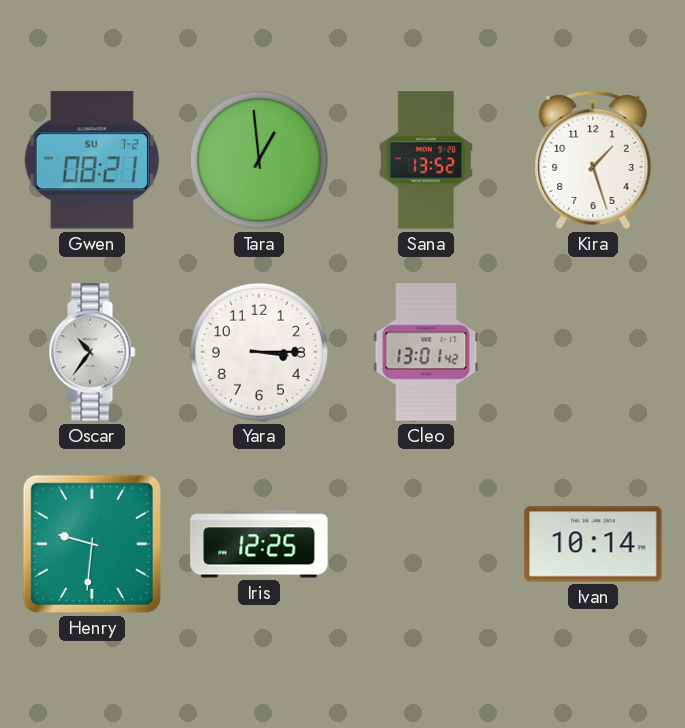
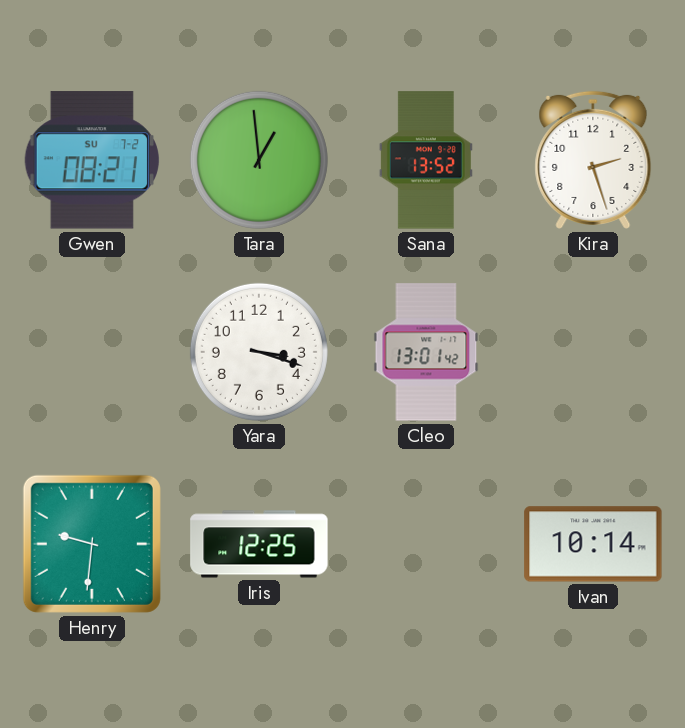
Kira: 1:27 -> 2:27
Oscar: 10:36 -> none
Yara: 3:15 -> 3:18
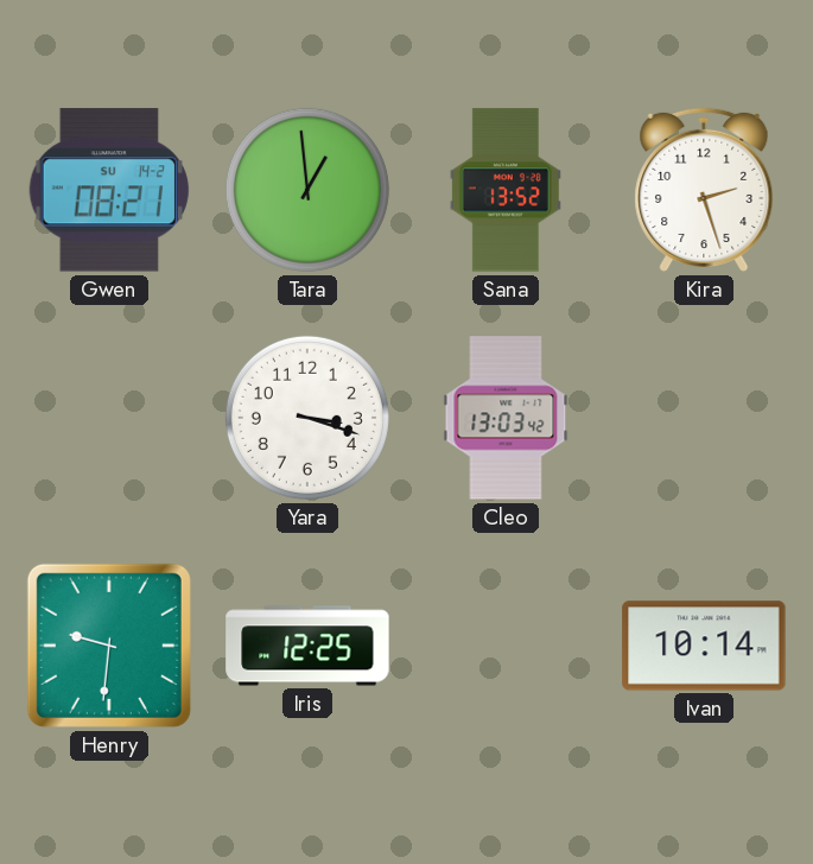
Gwen date: SU 7-2 -> SU 14-2
Cleo: 13:01 -> 13:03
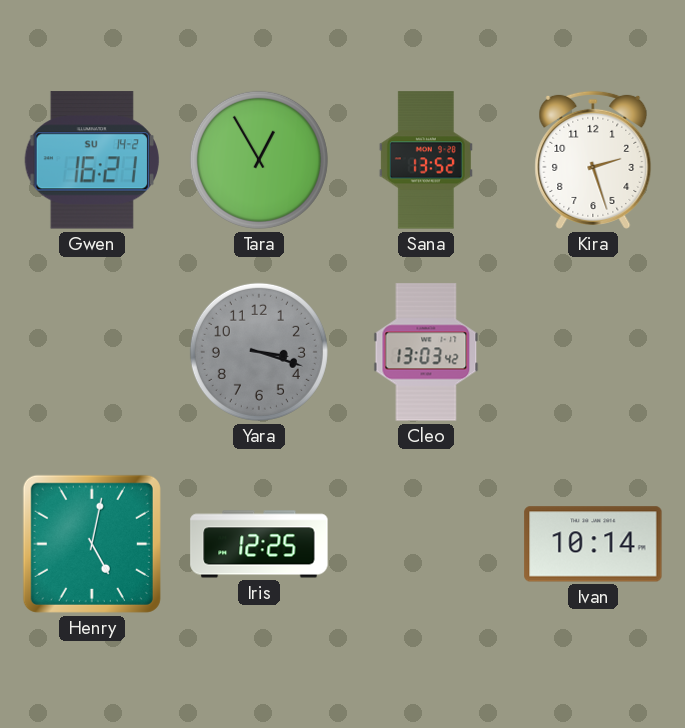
Gwen: 08:21 -> 16:21
Tara: 12:59 -> 12:55
Yara dial: white -> grey
Henry: 9:31 -> 5:02
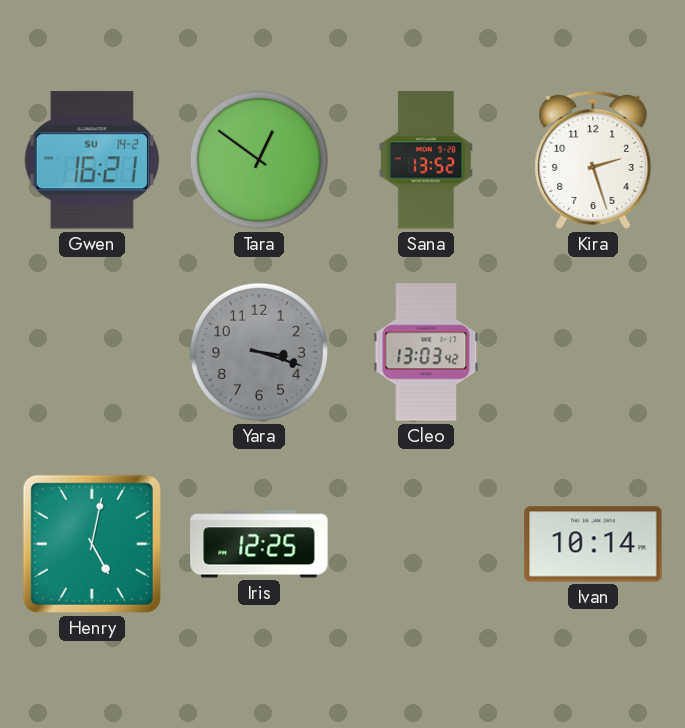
Tara: 12:55 -> 12:51
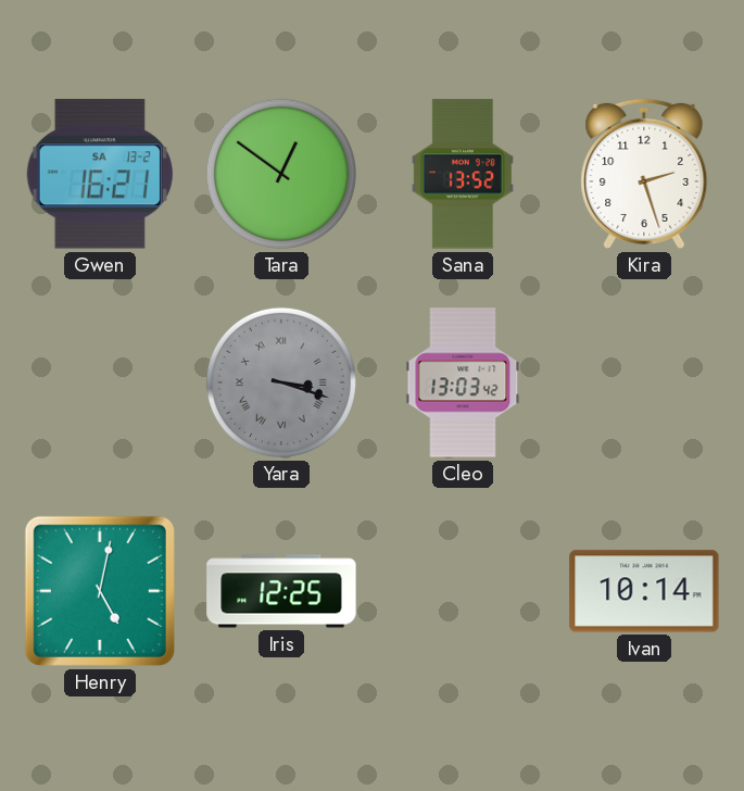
Gwen date: SU 14-2 -> SA 13-2
Yara numerals: Arabic -> Roman
